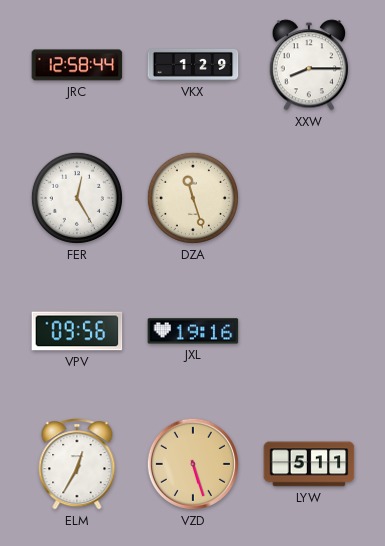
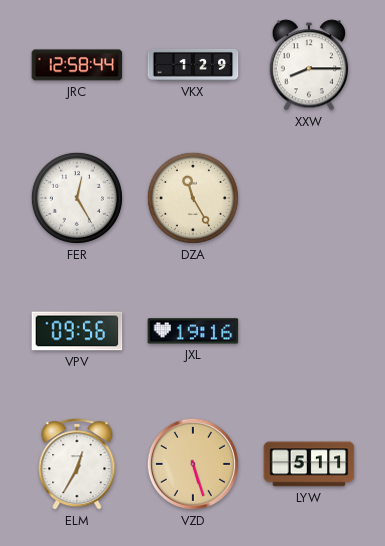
DZA: 11:27 -> 11:25
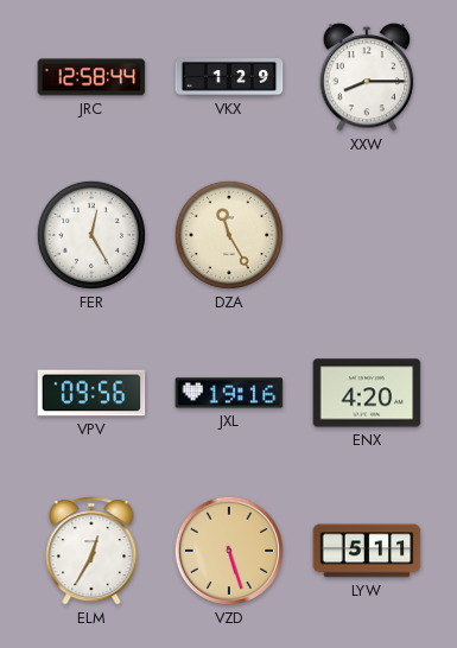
ENX: none -> 4:20
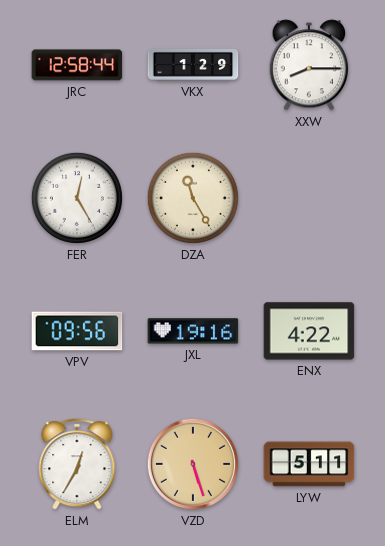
ENX: 4:20 -> 4:22
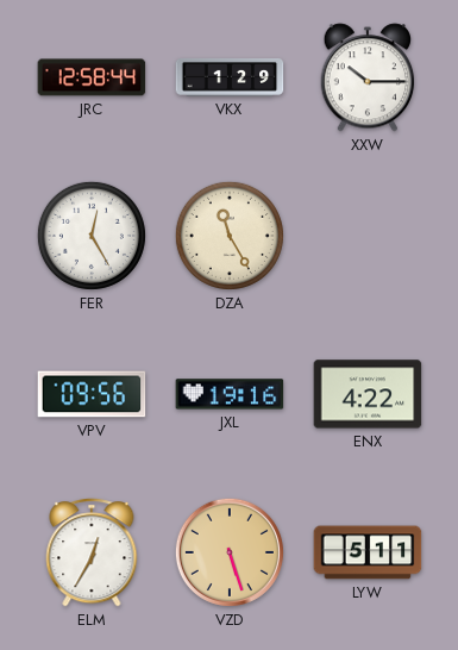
XXW: 8:15 -> 10:15
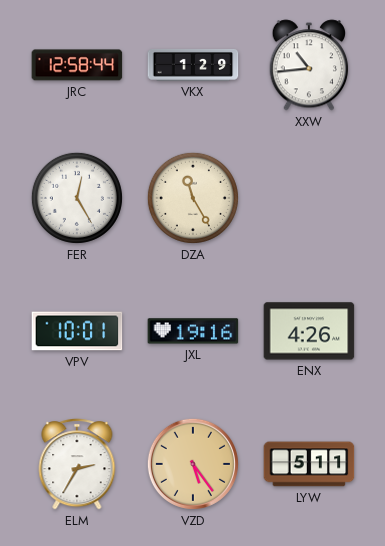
XXW: 10:15 -> 10:44
VPV: 09:56 -> 10:01
ENX: 4:22 -> 4:26
ELM: 12:35 -> 2:35
VZD: 5:27 -> 5:24
